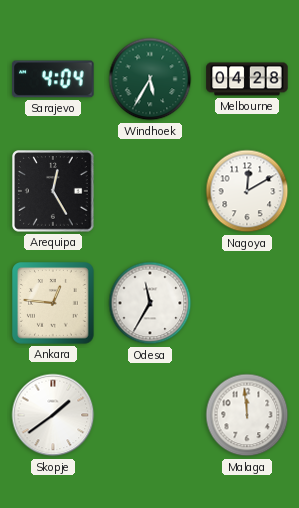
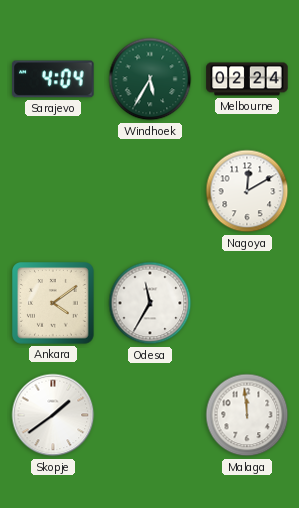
Melbourne: 04:28 -> 02:24
Arequipa: 12:25 -> none
Ankara: 12:46 -> 4:09
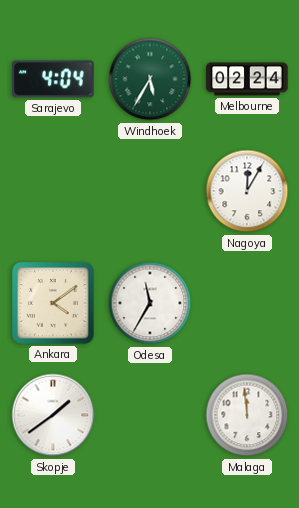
Nagoya: 12:10 -> 12:05
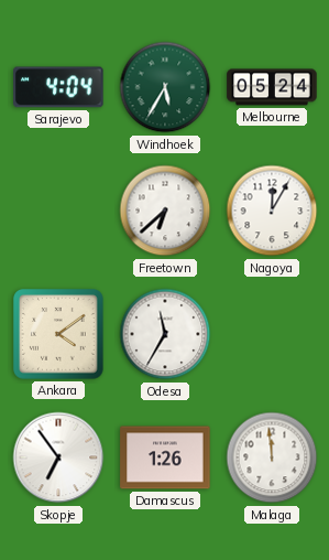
Melbourne: 02:24 -> 05:24
Freetown: none -> 6:38
Skopje: 1:39 -> 6:54
Damascus: none -> 1:26
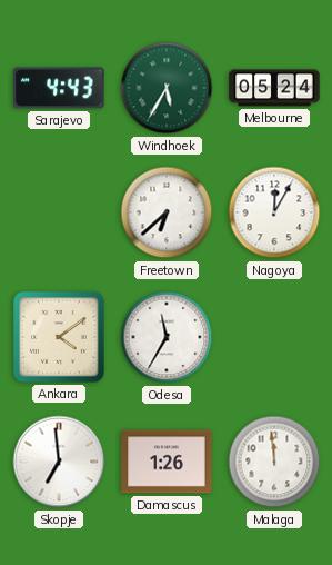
Sarajevo: 4:04 -> 4:43
Skopje: 6:54 -> 6:59
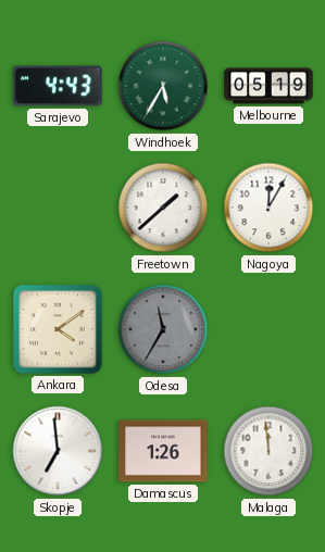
Melbourne: 05:24 -> 05:19
Freetown: 6:38 -> 1:38
Odesa dial: white -> grey
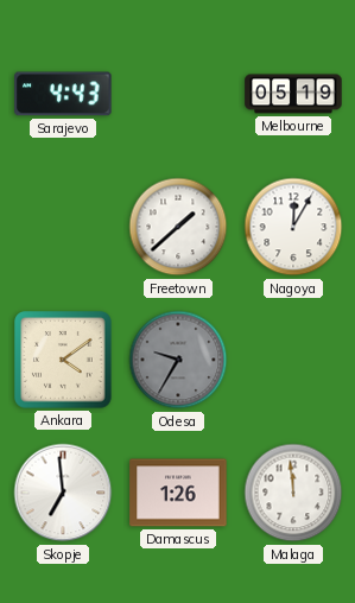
Windhoek: 5:35 -> none
Odesa: 11:35 -> 9:35
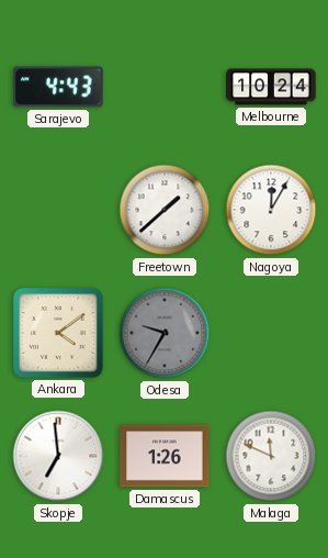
Melbourne: 05:19 -> 10:24
Malaga: 11:59 -> 11:49
